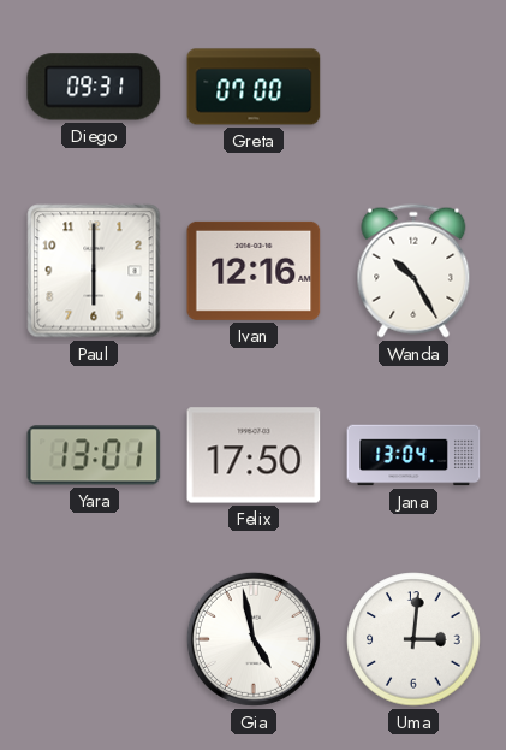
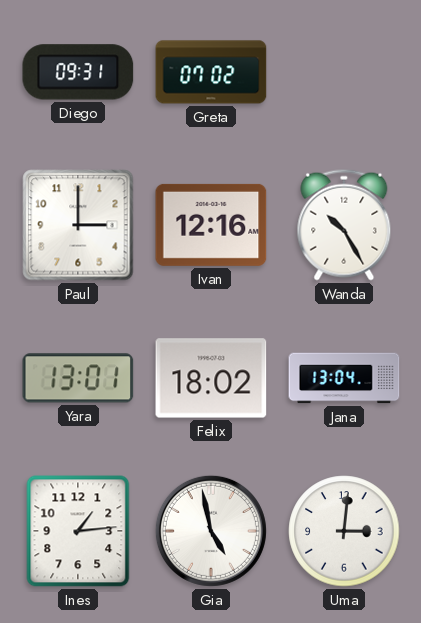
Greta: 07:00 -> 07:02
Paul: 6:00 -> 3:00
Felix: 17:50 -> 18:02
Ines: none -> 1:14
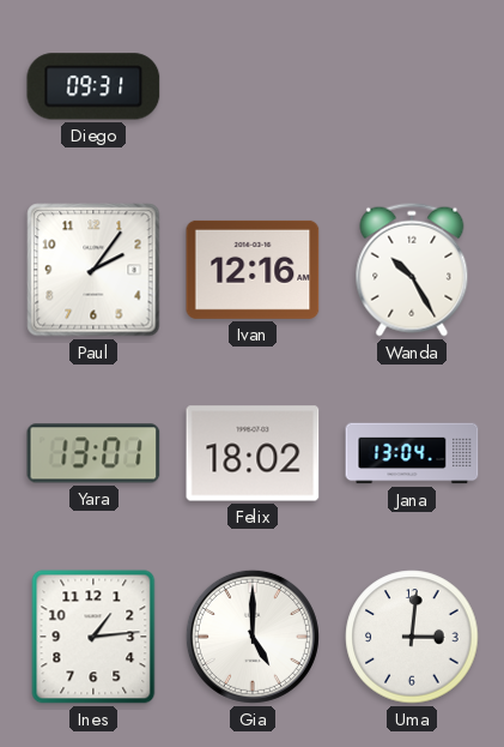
Greta: 07:02 -> none
Paul: 3:00 -> 2:06
Gia: 4:58 -> 5:00
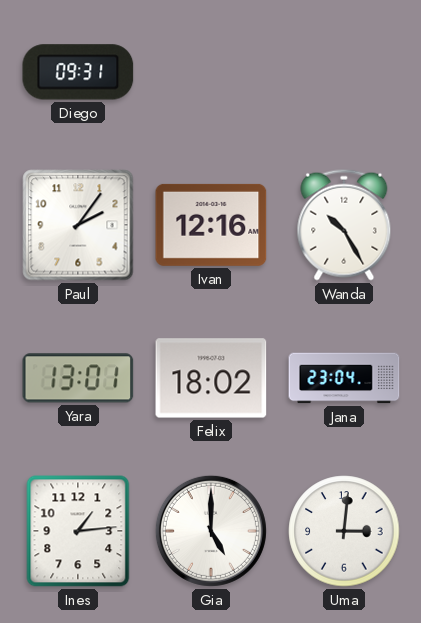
Jana: 13:04 -> 23:04
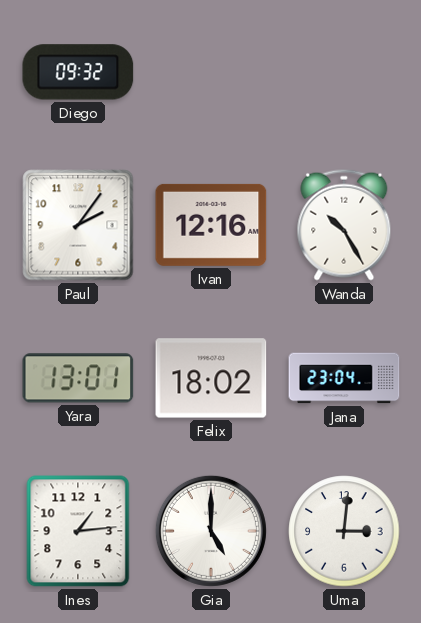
Diego: 09:31 -> 09:32
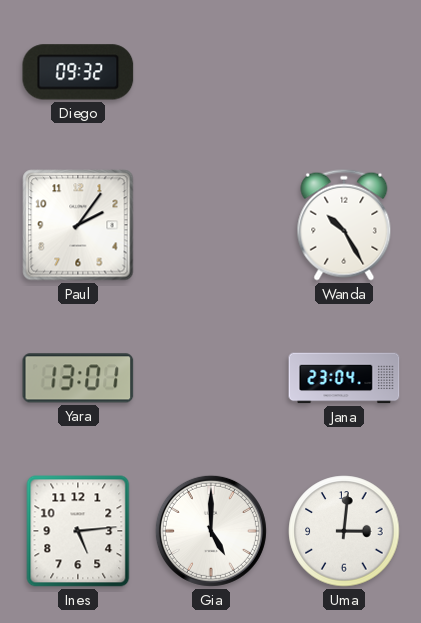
Ivan: 12:16 -> none
Felix: 18:02 -> none
Ines: 1:14 -> 5:14
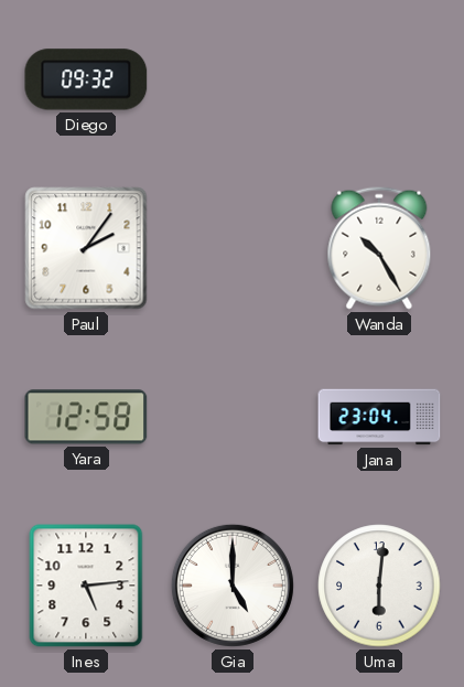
Yara: 13:01 -> 12:58
Uma: 3:01 -> 6:01
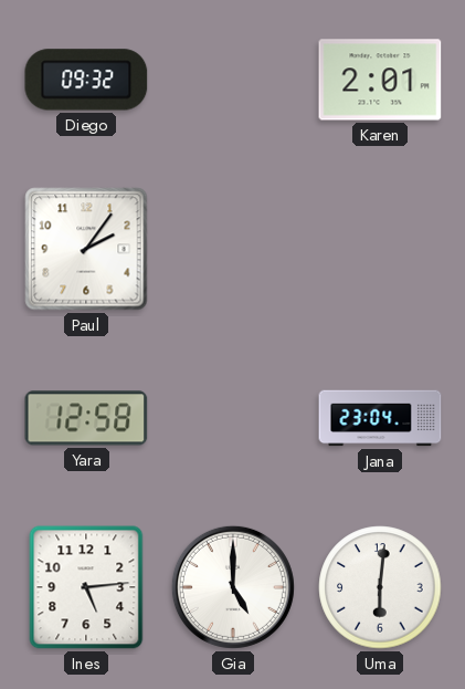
Karen: none -> 2:01
Wanda: 10:25 -> none
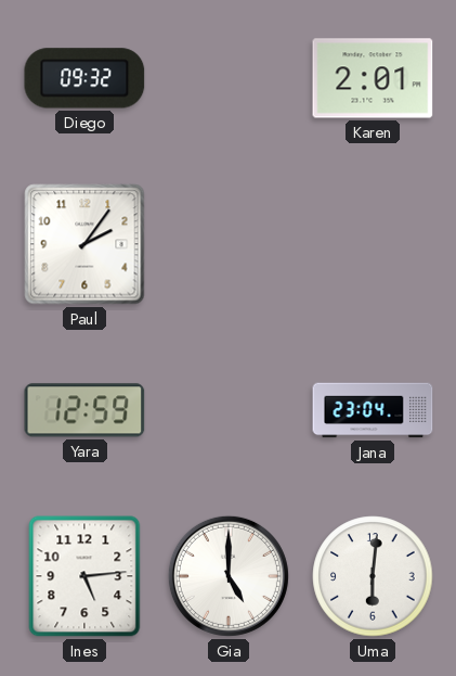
Yara: 12:58 -> 12:59
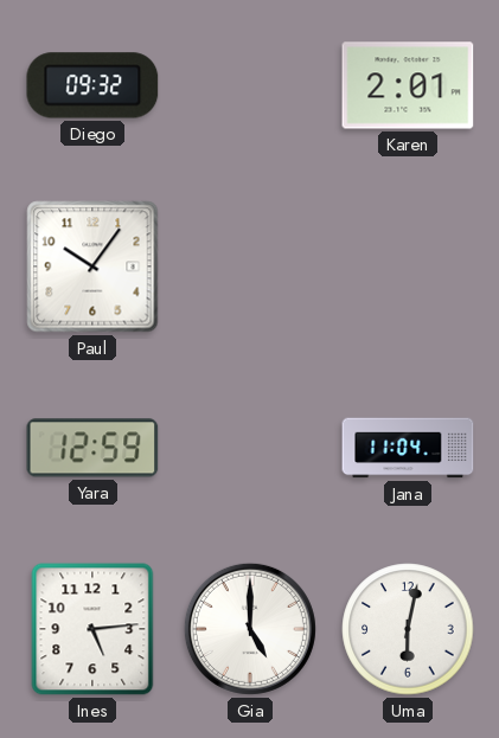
Paul: 2:06 -> 10:06
Jana: 23:04 -> 11:04
Uma: 6:01 -> 6:02
